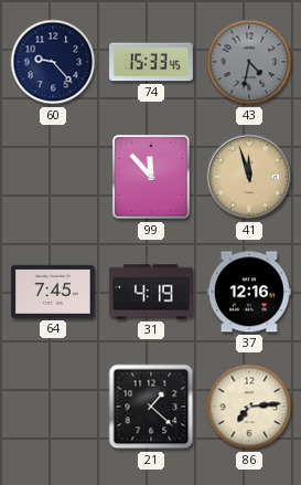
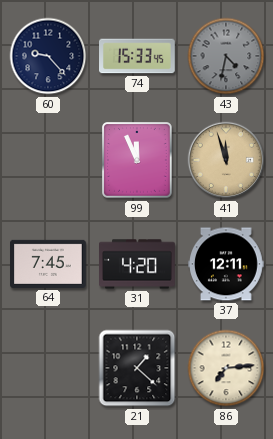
99: 11:53 -> 11:56
31: 4:19 -> 4:20
37: 12:16 -> 12:11
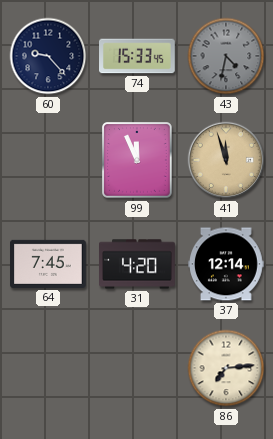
37: 12:11 -> 12:14
21: 1:22 -> none
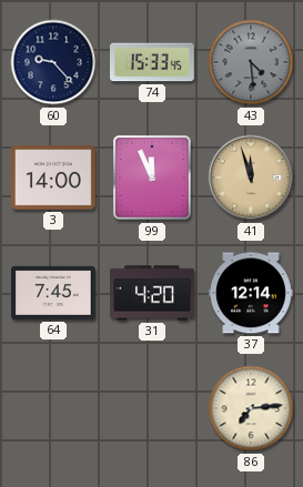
43: 4:32 -> 4:29
3: none -> 14:00
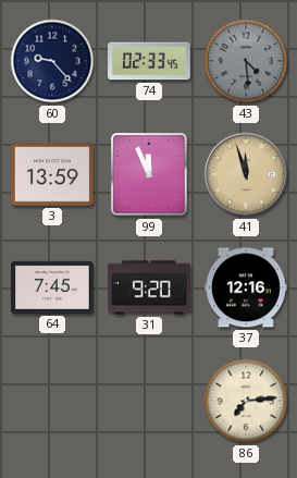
74: 15:33 -> 02:33
3: 14:00 -> 13:59
31: 4:20 -> 9:20
37: 12:14 -> 12:16
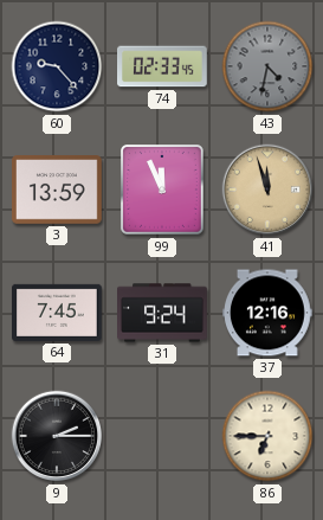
43: 4:29 -> 4:32
31: 9:20 -> 9:24
9: none -> 2:15
86: 7:14 -> 6:45
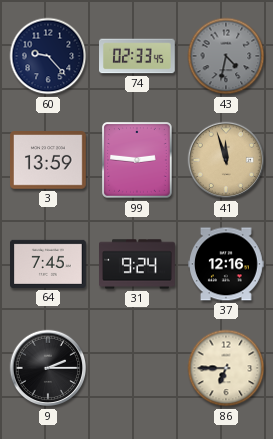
99: 11:56 -> 2:46
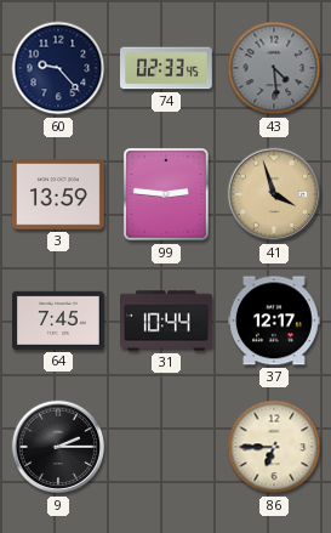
43: 4:32 -> 4:29
41: 11:57 -> 3:57
31: 9:24 -> 10:44
37: 12:16 -> 12:17
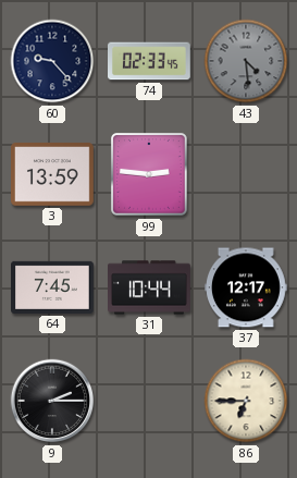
41: 3:57 -> none
